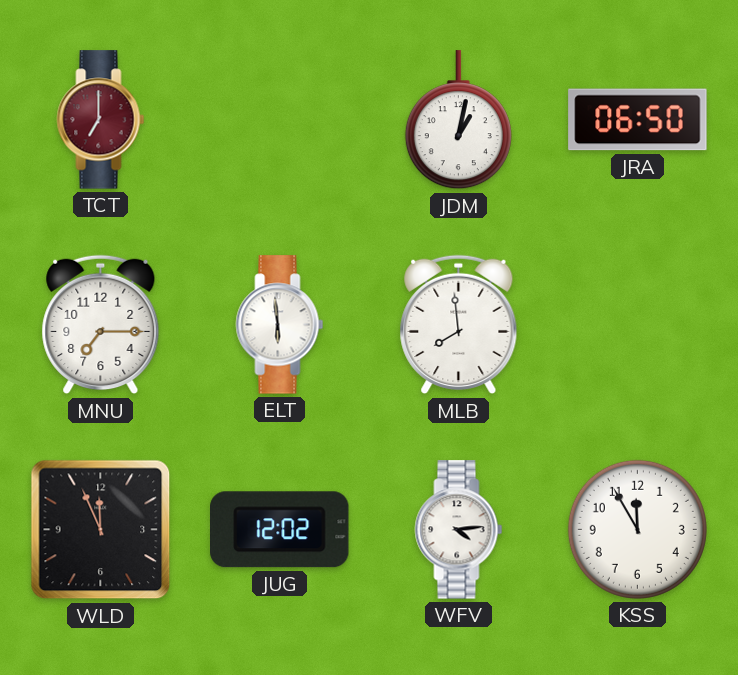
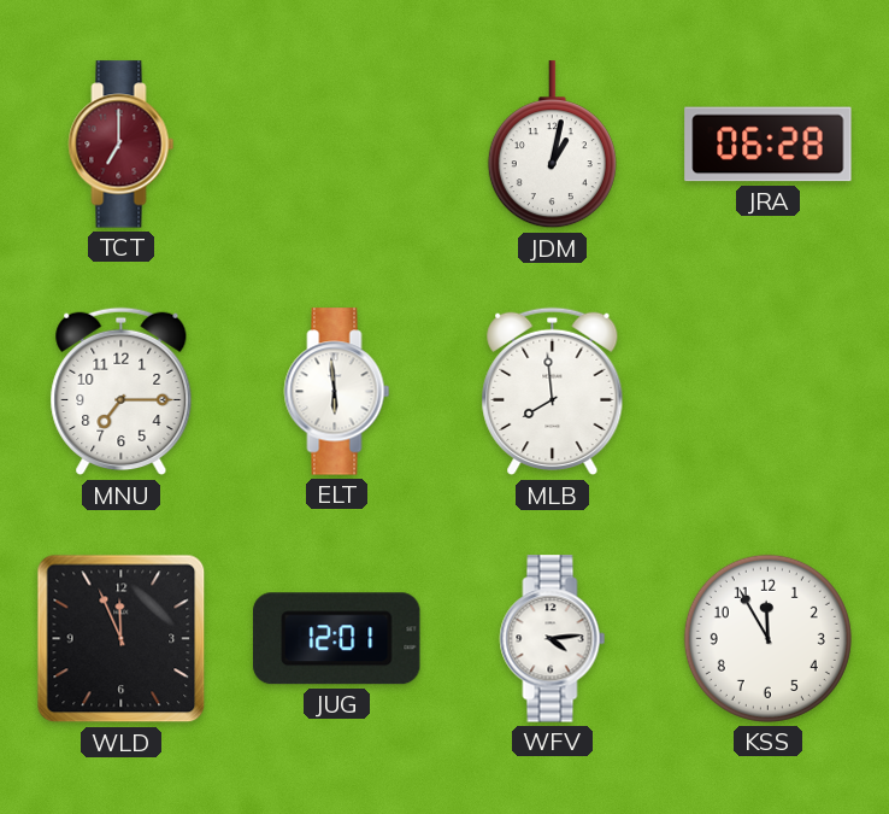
JRA: 06:50 -> 06:28
JUG: 12:02 -> 12:01
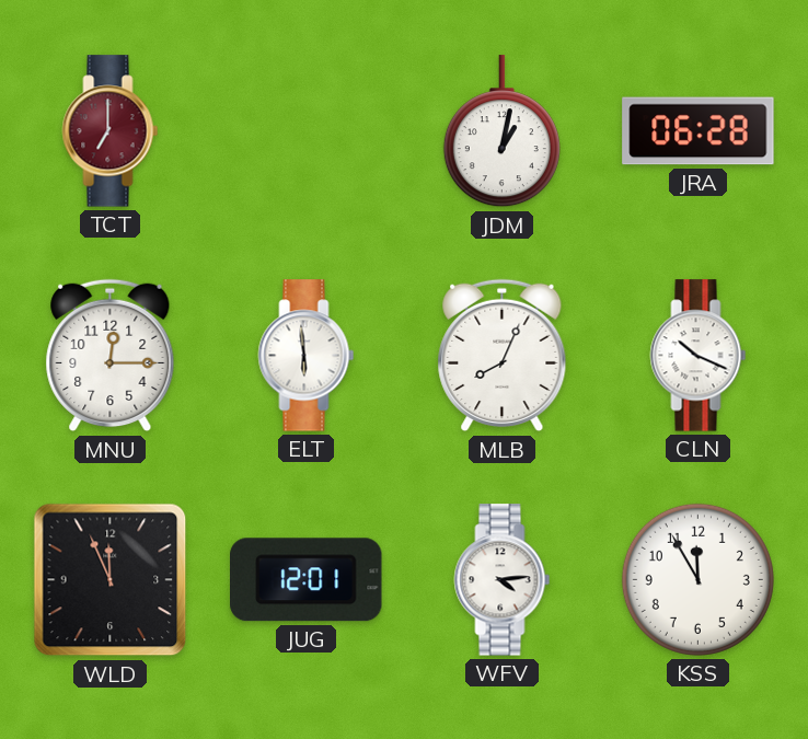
MNU: 7:15 -> 12:15
MLB: 7:59 -> 8:04
CLN: none -> 10:19
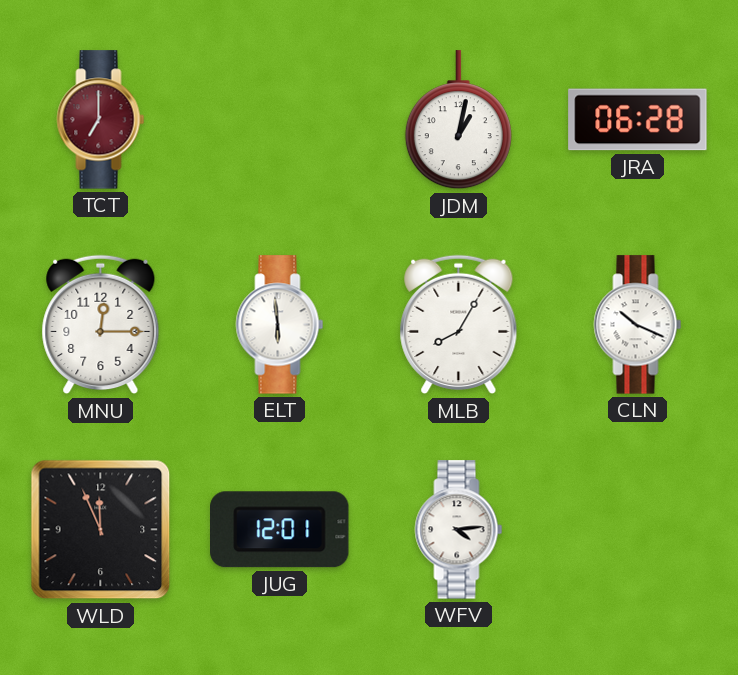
MLB: 8:04 -> 8:05
KSS: 11:55 -> none
